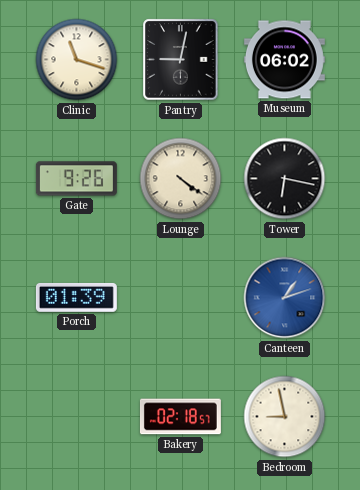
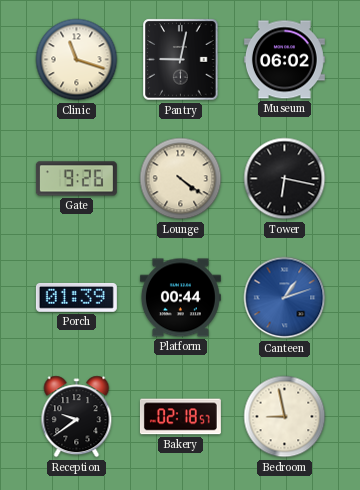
Platform: none -> 00:44
Reception: none -> 9:39
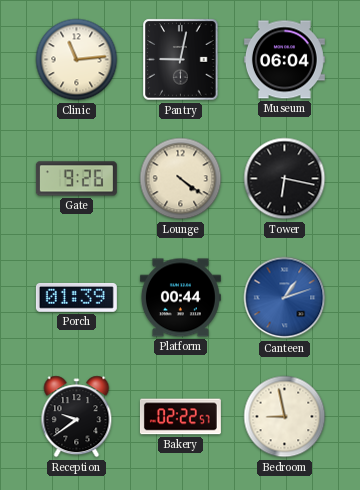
Clinic: 11:18 -> 11:14
Museum: 06:02 -> 06:04
Bakery: 02:18 -> 02:22
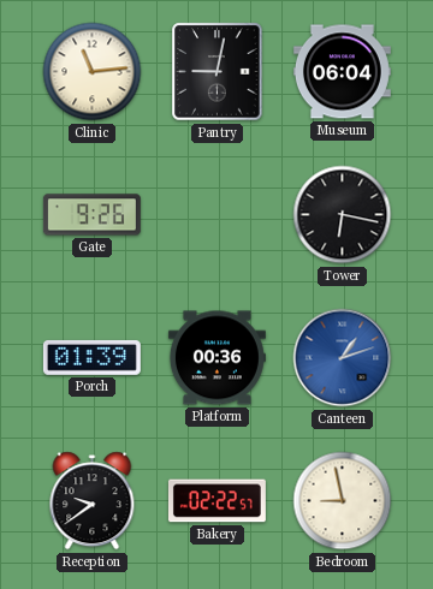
Lounge: 4:21 -> none
Platform: 00:44 -> 00:36
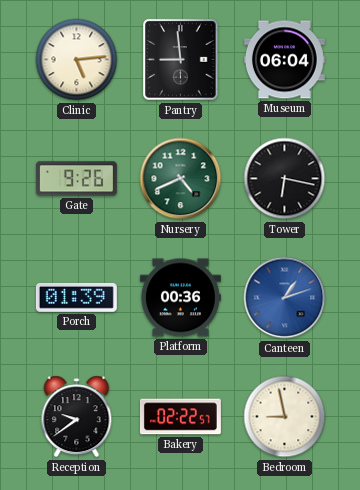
Clinic: 11:14 -> 5:14
Pantry: 9:02 -> 8:59
Nursery: none -> 4:41
